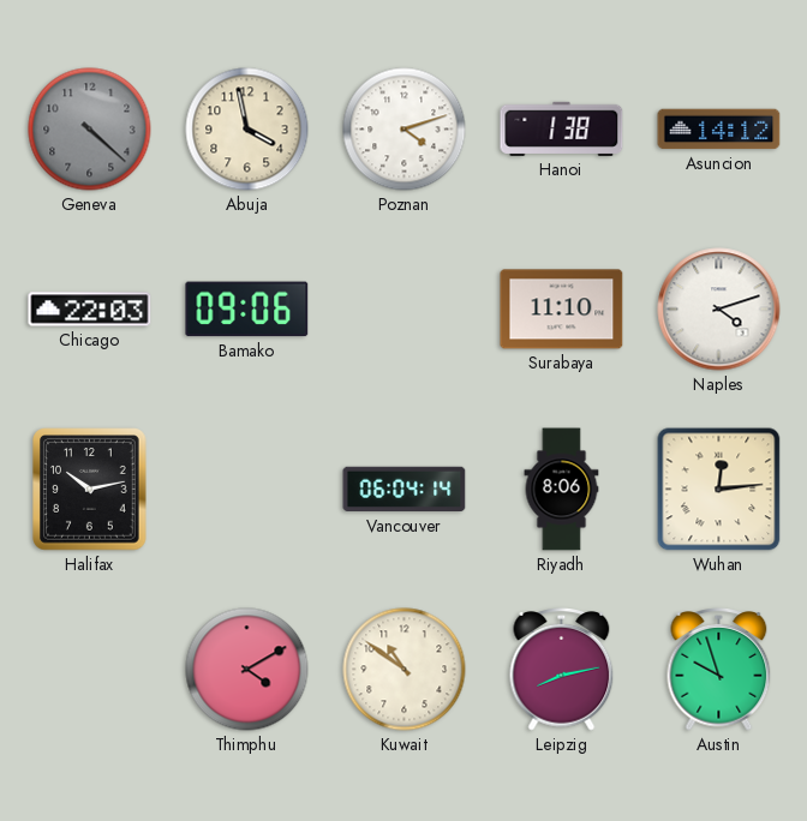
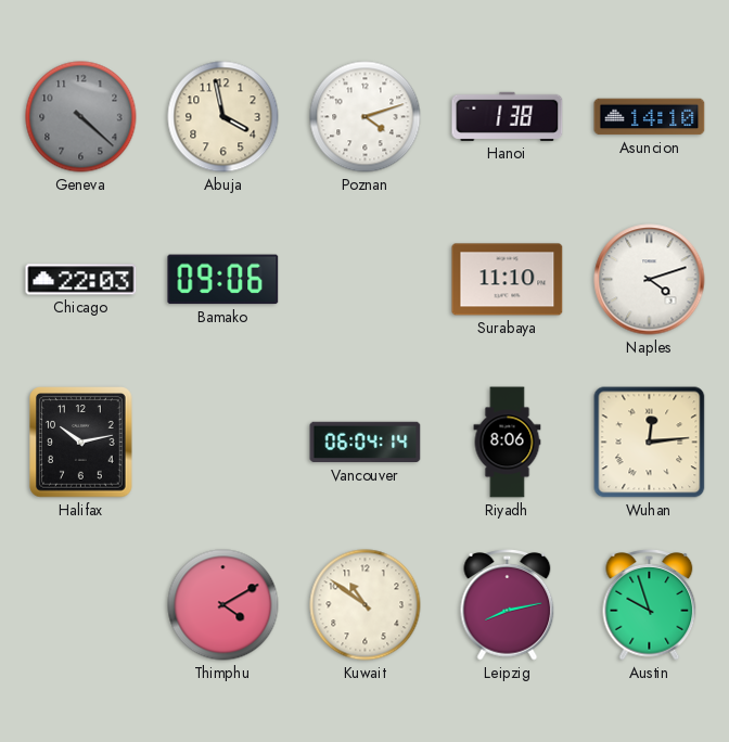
Asuncion: 14:12 -> 14:10
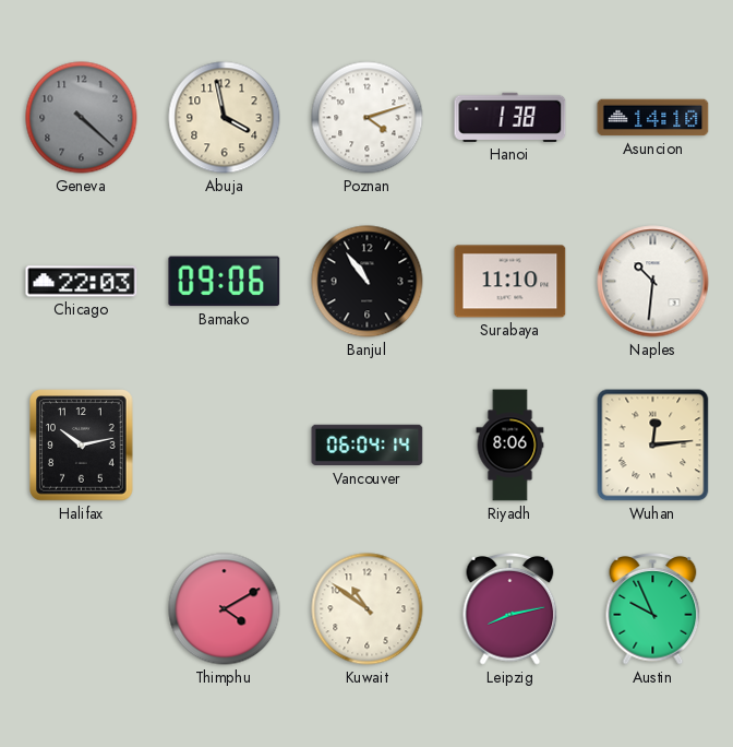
Banjul: none -> 10:54
Naples: 4:12 -> 10:31
Austin: 9:57 -> 9:56
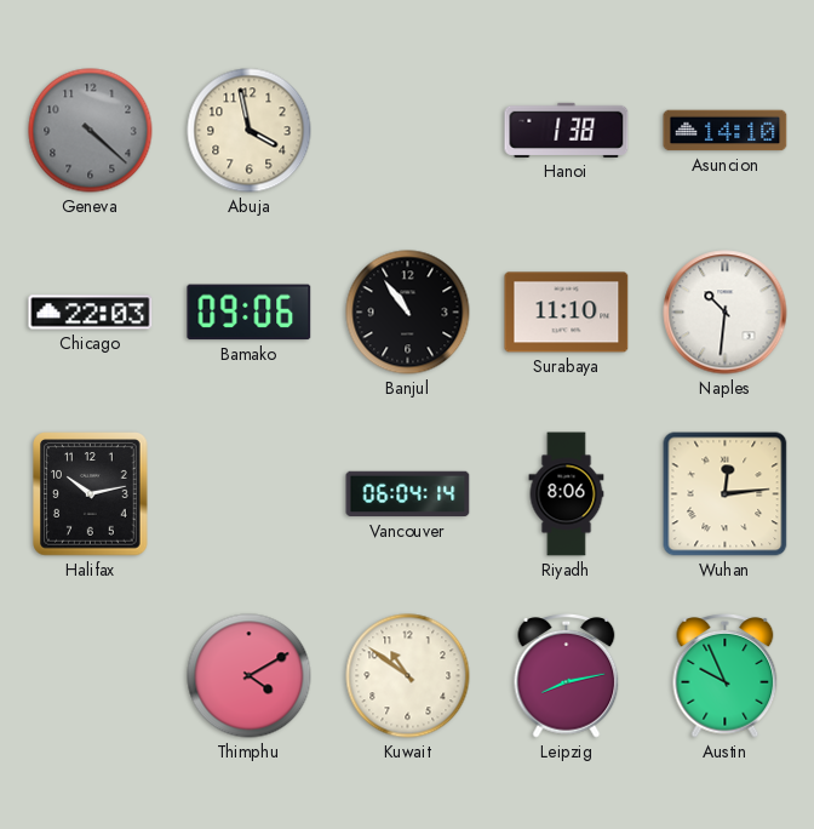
Poznan: 4:12 -> none
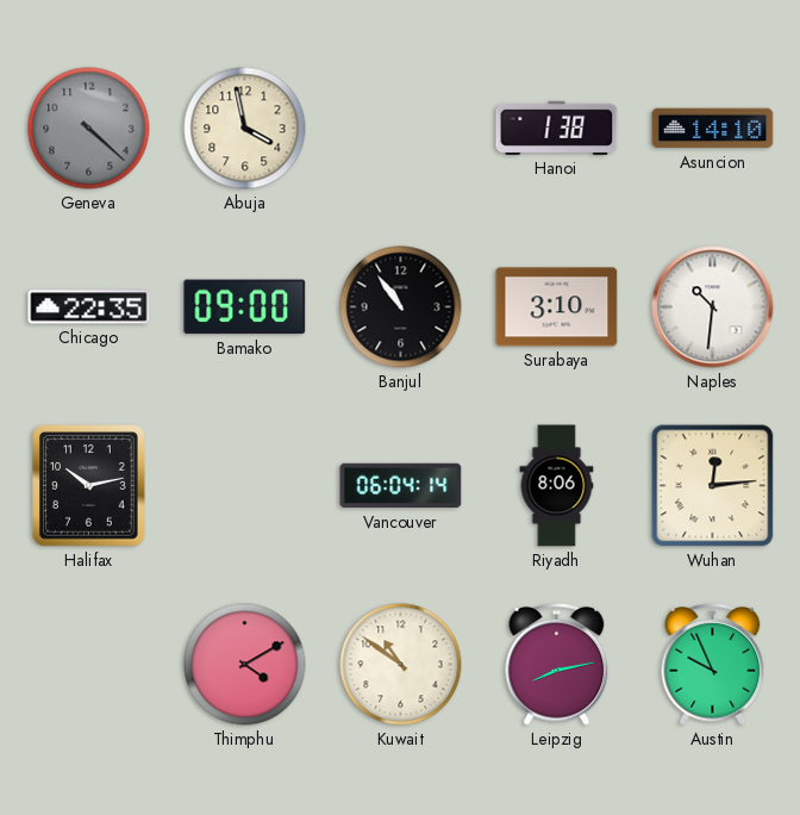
Chicago: 22:03 -> 22:35
Bamako: 09:06 -> 09:00
Surabaya: 11:10 -> 3:10
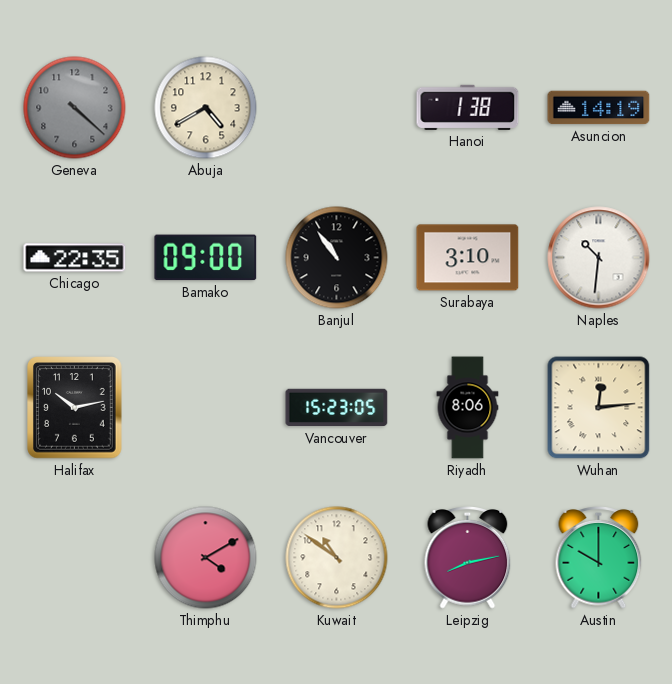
Abuja: 3:58 -> 4:40
Asuncion: 14:10 -> 14:19
Vancouver: 06:04 -> 15:23
Austin: 9:56 -> 10:00
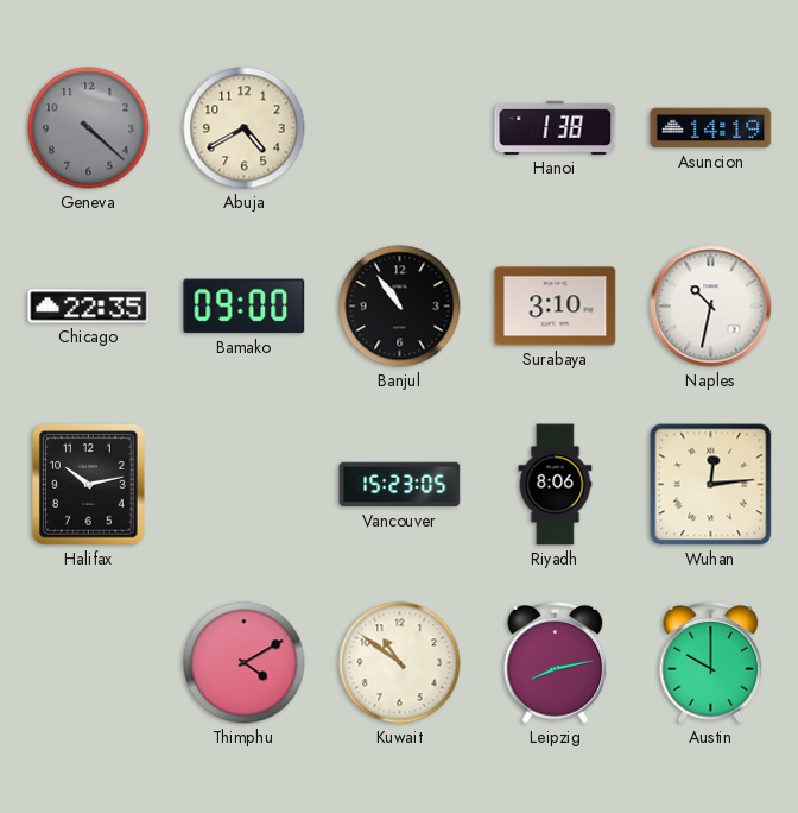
Naples: 10:31 -> 10:32
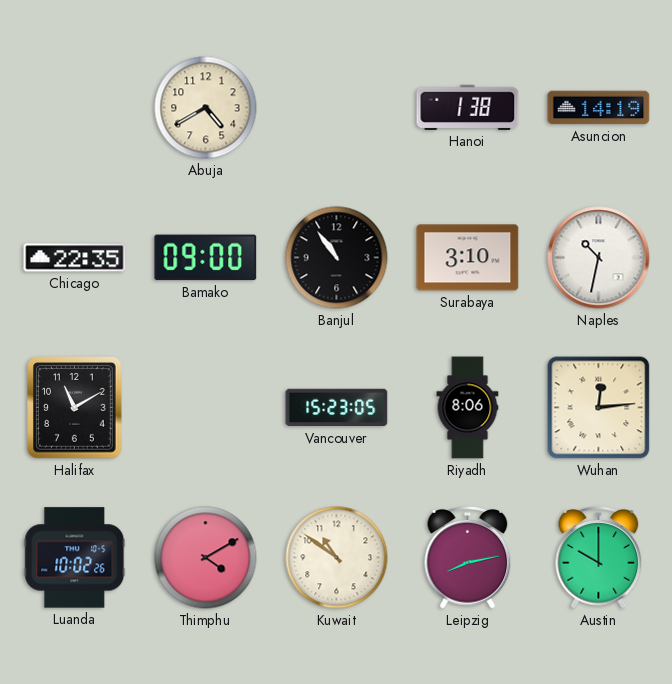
Geneva: 4:22 -> none
Halifax: 10:13 -> 11:10
Luanda: none -> 10:02
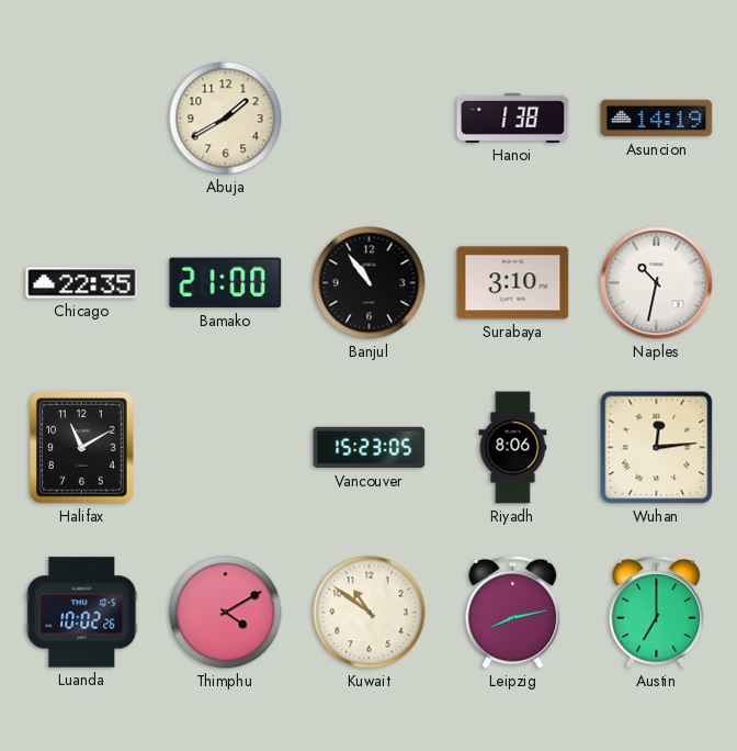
Abuja: 4:40 -> 1:40
Bamako: 09:00 -> 21:00
Austin: 10:00 -> 7:00
